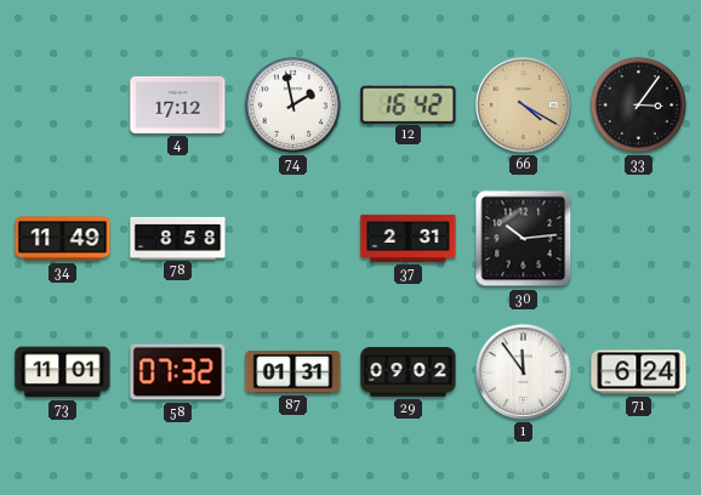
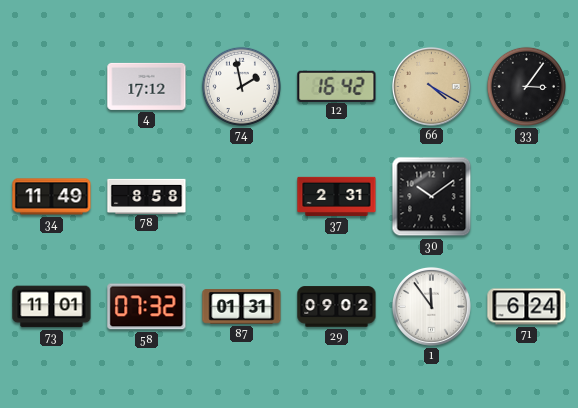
30: 10:14 -> 10:09
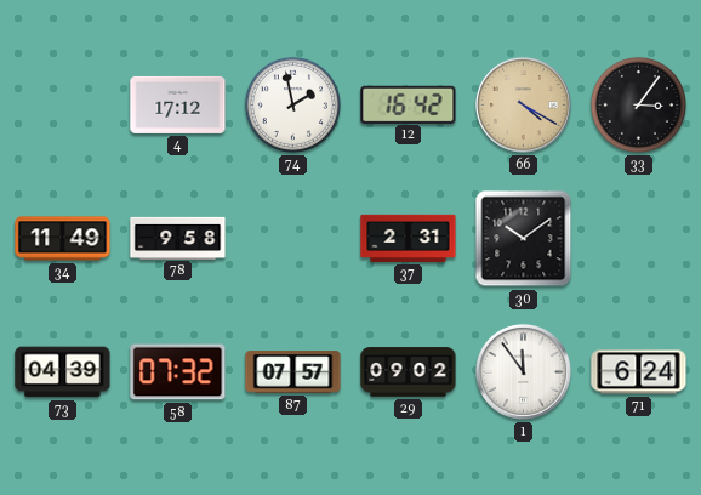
78: 8:58 -> 9:58
73: 11:01 -> 04:39
87: 01:31 -> 07:57
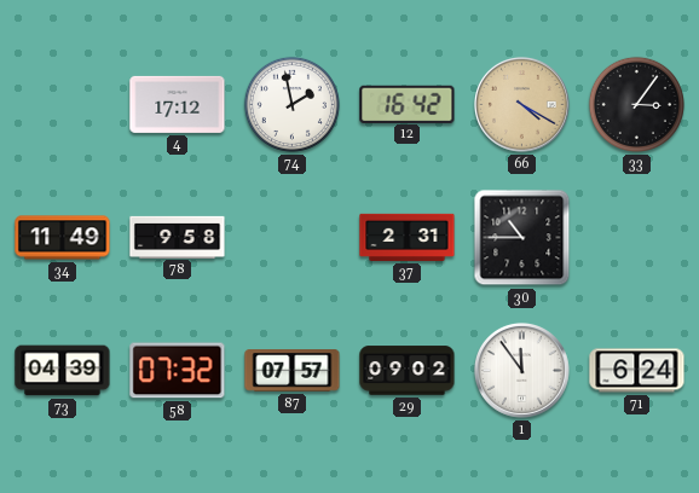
30: 10:09 -> 10:45
